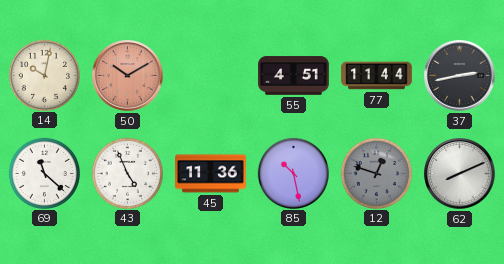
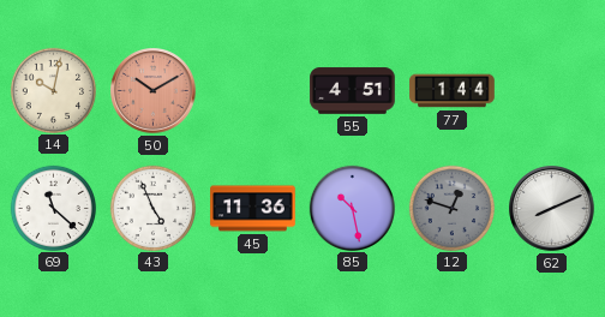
77: 11:44 -> 1:44
37: 2:43 -> none
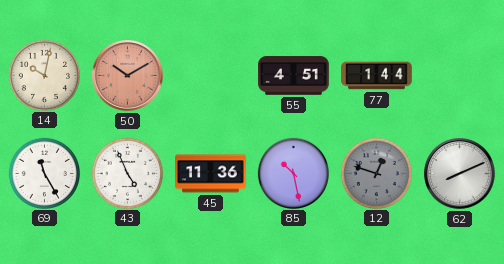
69: 11:22 -> 11:25
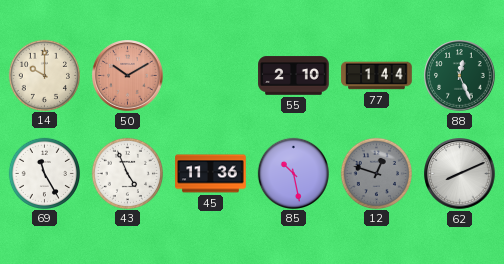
14: 10:02 -> 10:00
55: 4:51 -> 2:10
88: none -> 12:26
